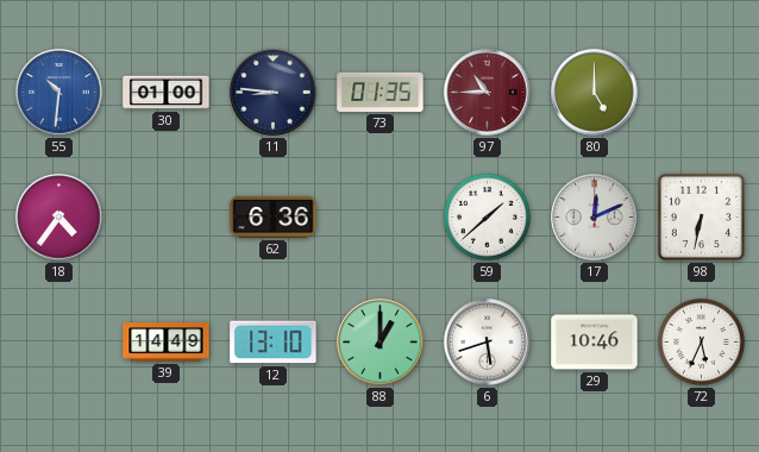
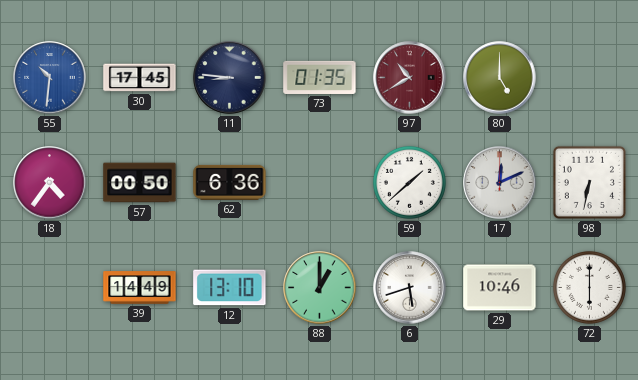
30: 01:00 -> 17:45
97: 10:45 -> 10:40
57: none -> 00:50
72: 5:34 -> 6:00
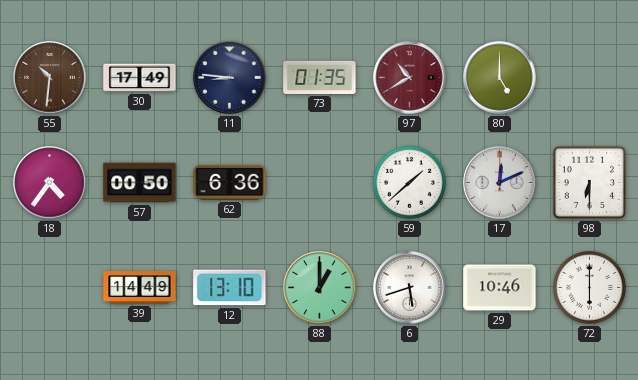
55 dial: blue -> brown
30: 17:45 -> 17:49
98: 6:32 -> 6:30
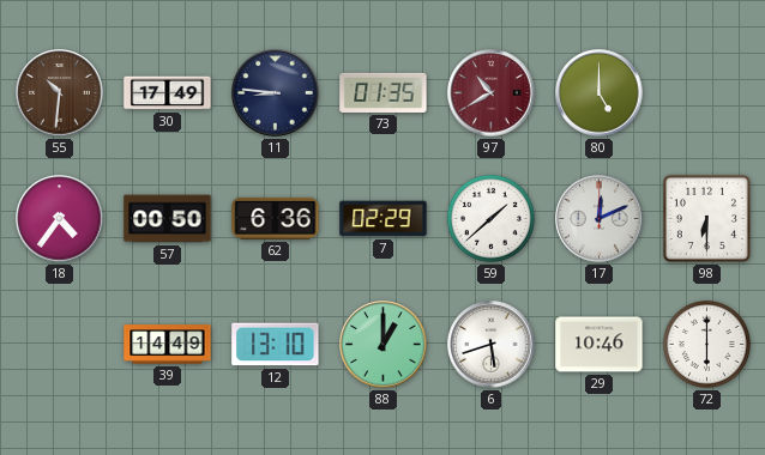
7: none -> 02:29
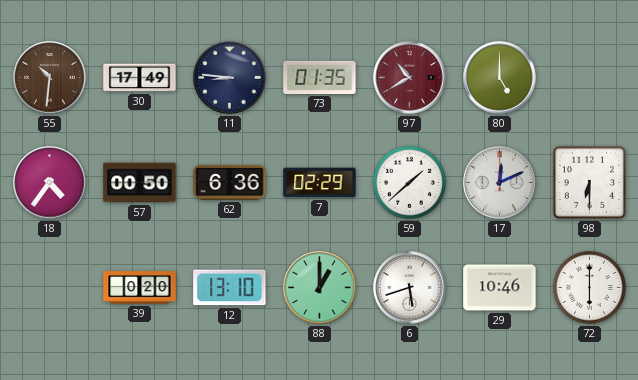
39: 14:49 -> 0:20
